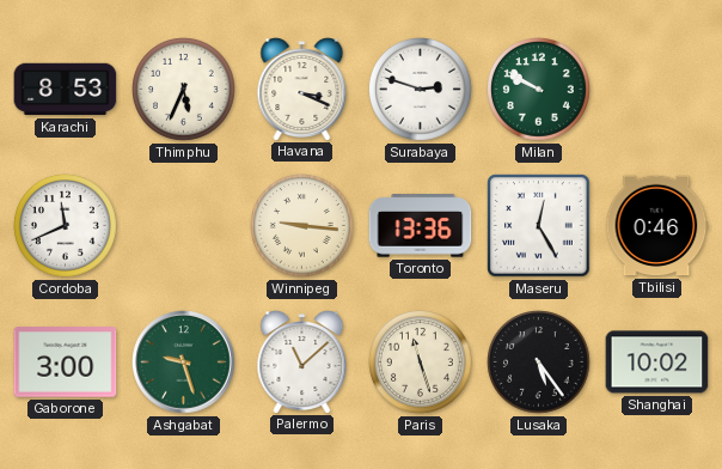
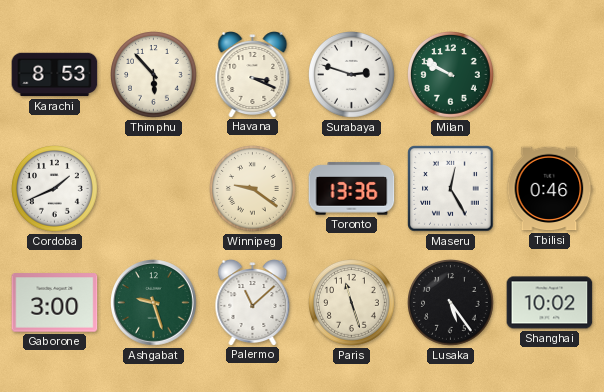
Thimphu: 5:34 -> 5:53
Cordoba: 11:41 -> 1:41
Winnipeg: 9:16 -> 9:21
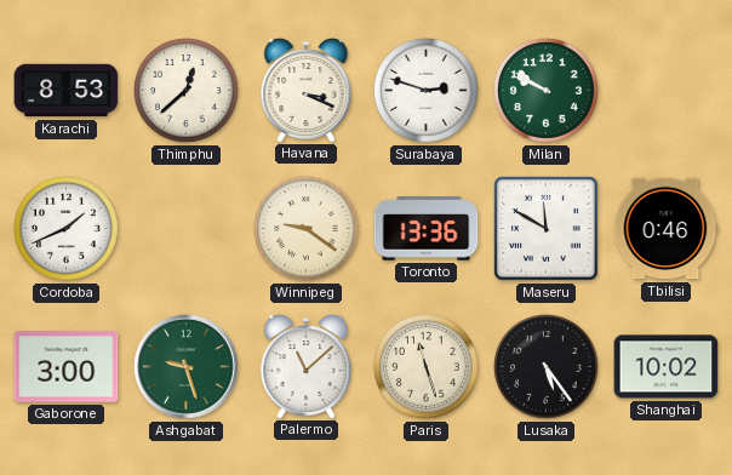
Thimphu: 5:53 -> 12:38
Maseru: 12:25 -> 11:50
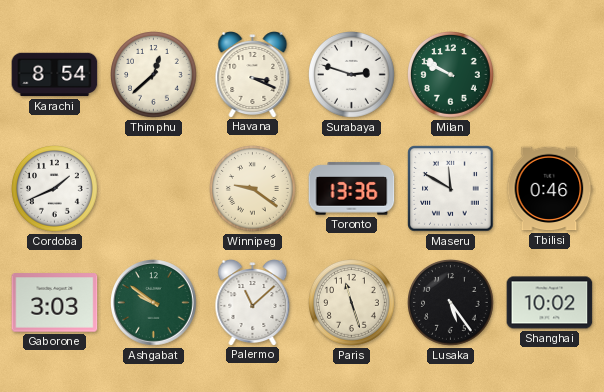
Karachi: 8:53 -> 8:54
Gaborone: 3:00 -> 3:03
Ashgabat: 9:27 -> 9:51
